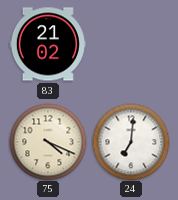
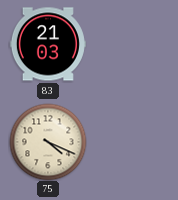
83: 21:02 -> 21:03
24: 7:01 -> none
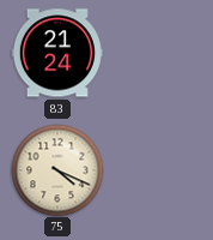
83: 21:03 -> 21:24
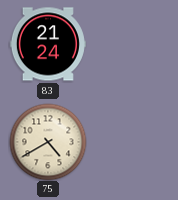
75: 4:19 -> 4:40
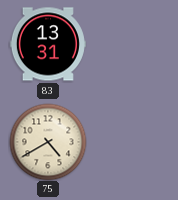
83: 21:24 -> 13:31
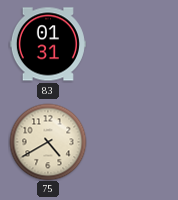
83: 13:31 -> 01:31
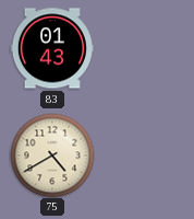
83: 01:31 -> 01:43
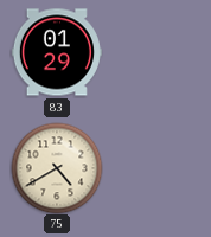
83: 01:43 -> 01:29
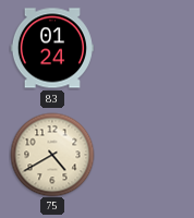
83: 01:29 -> 01:24
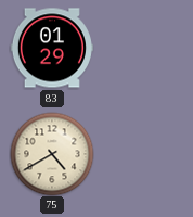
83: 01:24 -> 01:29
